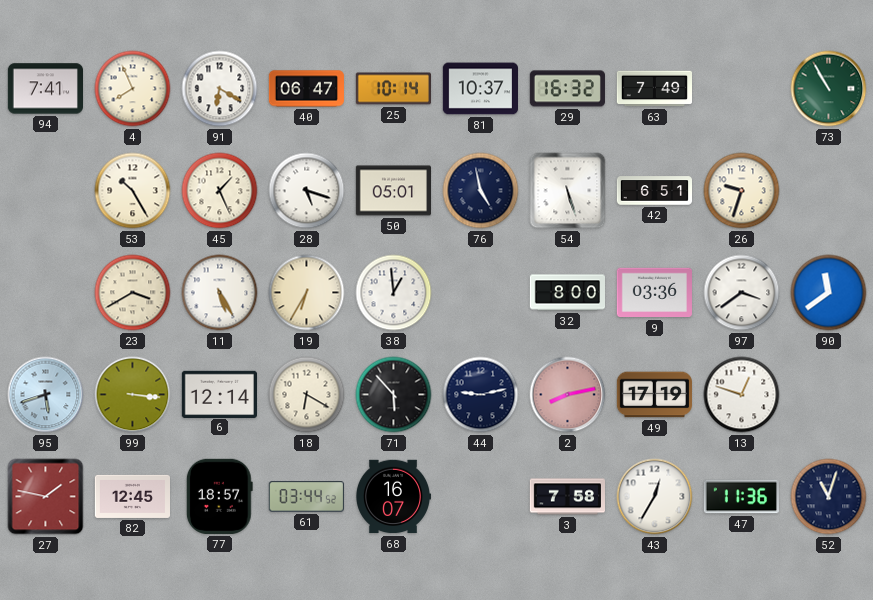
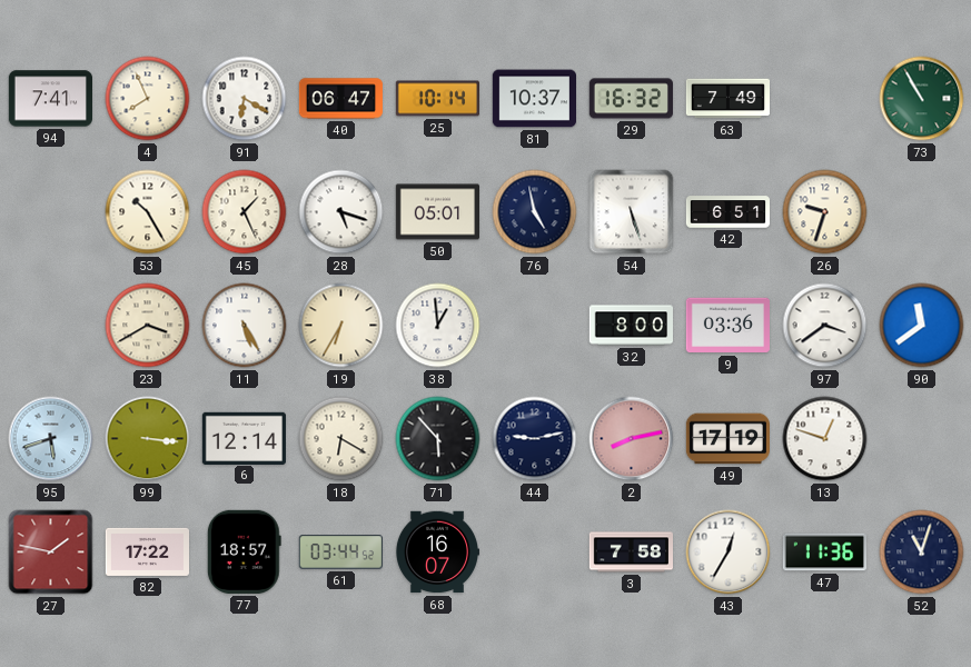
82: 12:45 -> 17:22
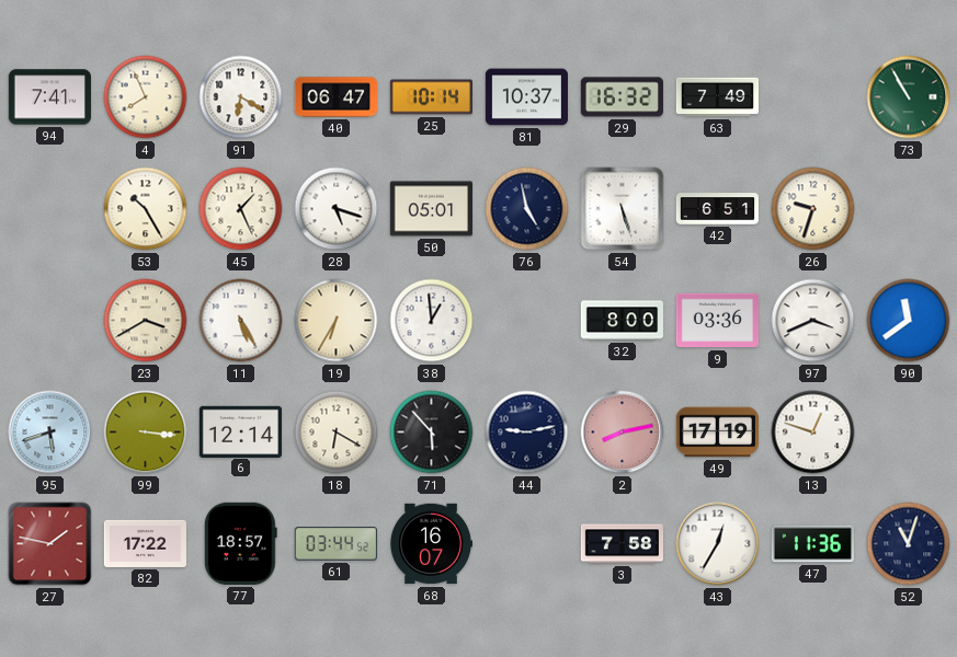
97: 3:39 -> 3:41
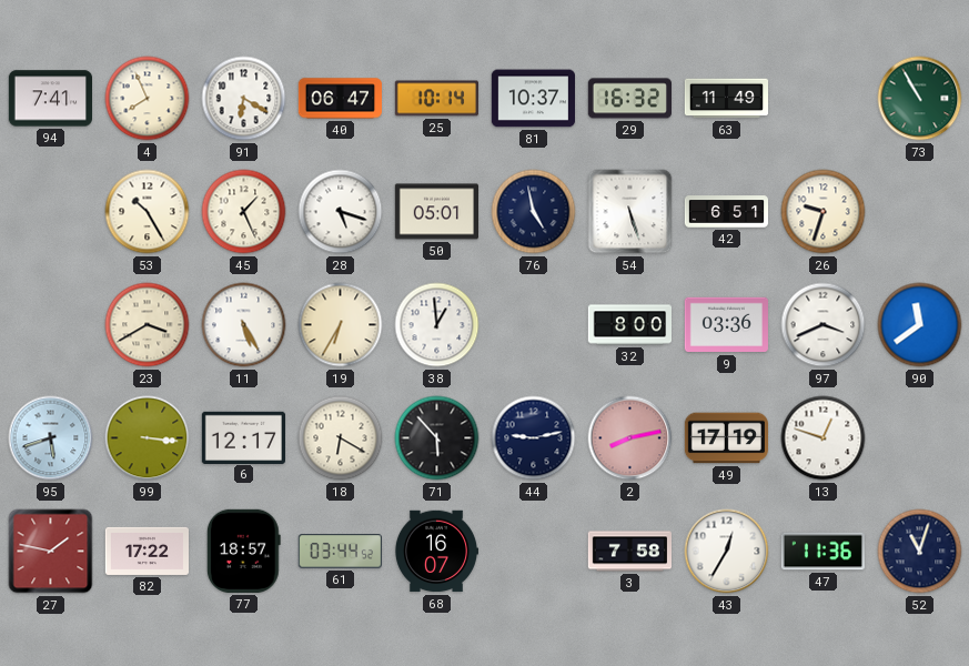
63: 7:49 -> 11:49
6: 12:14 -> 12:17
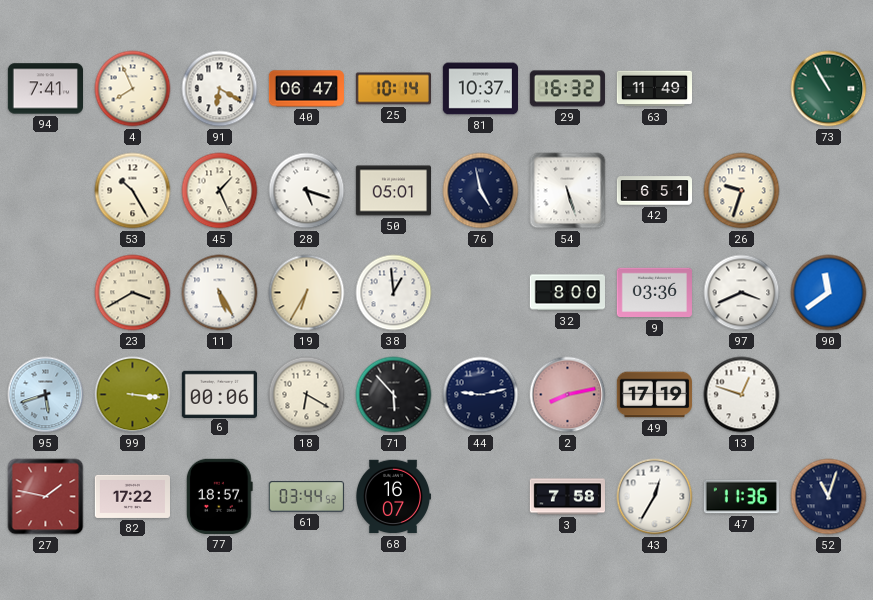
6: 12:17 -> 00:06
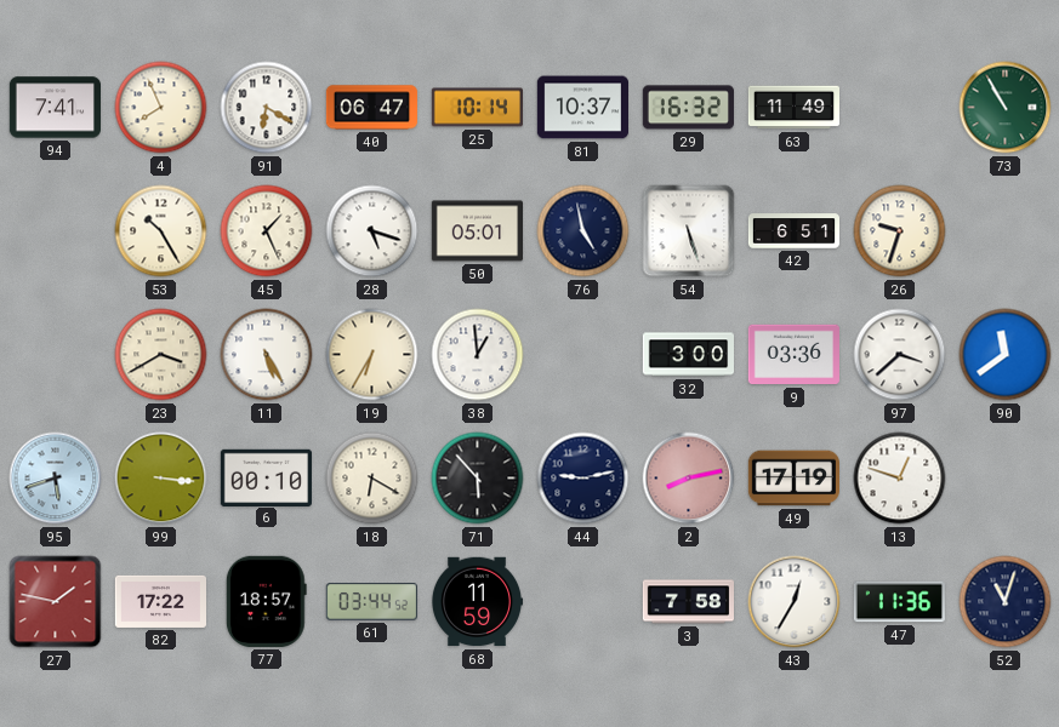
32: 8:00 -> 3:00
97: 3:41 -> 3:38
6: 00:06 -> 00:10
68: 16:07 -> 11:59
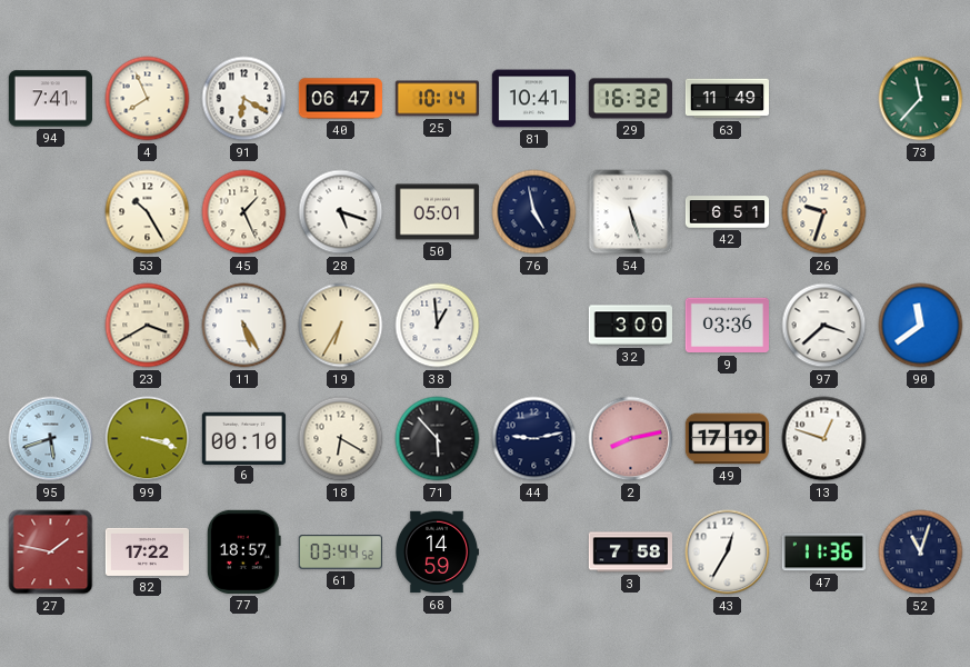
81: 10:37 -> 10:41
73: 10:55 -> 11:37
99: 3:16 -> 3:18
68: 11:59 -> 14:59
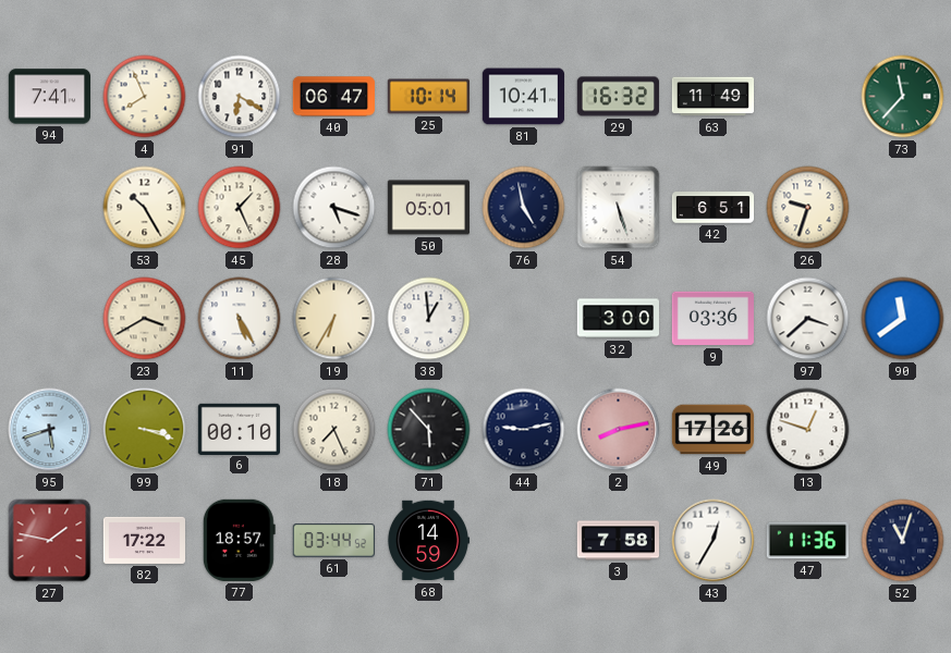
18: 6:20 -> 7:26
49: 17:19 -> 17:26
